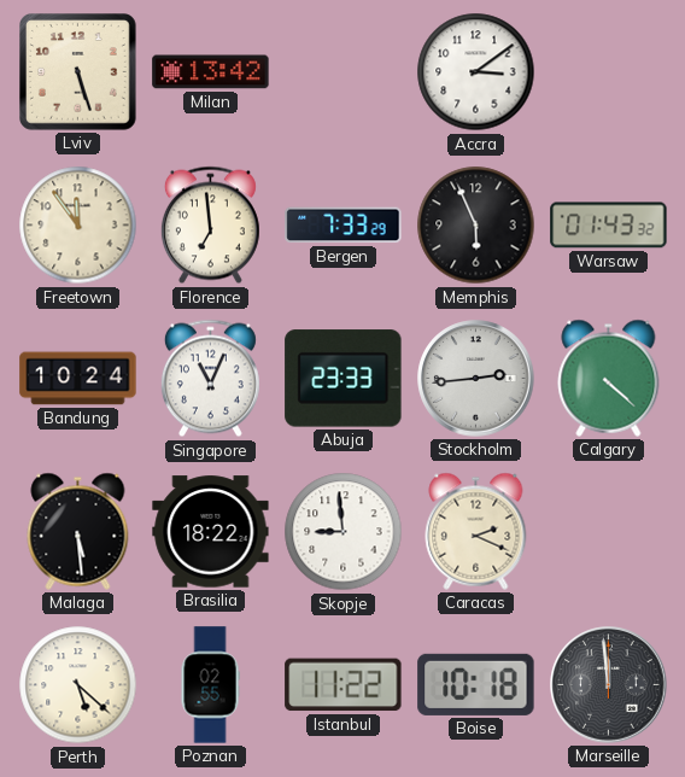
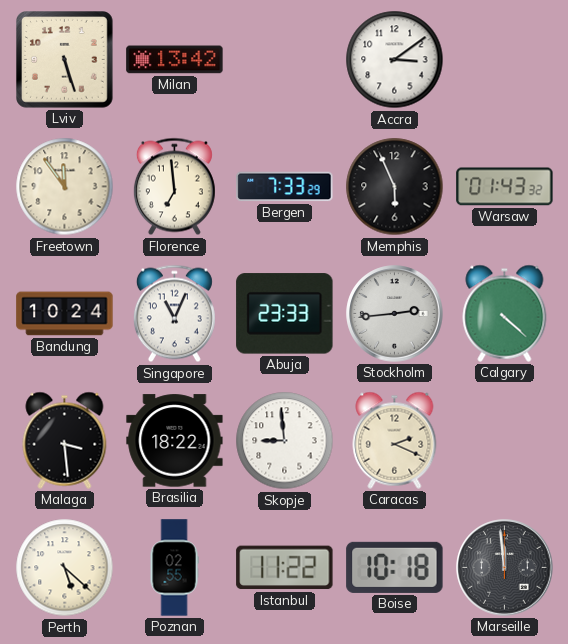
Malaga: 5:29 -> 3:29
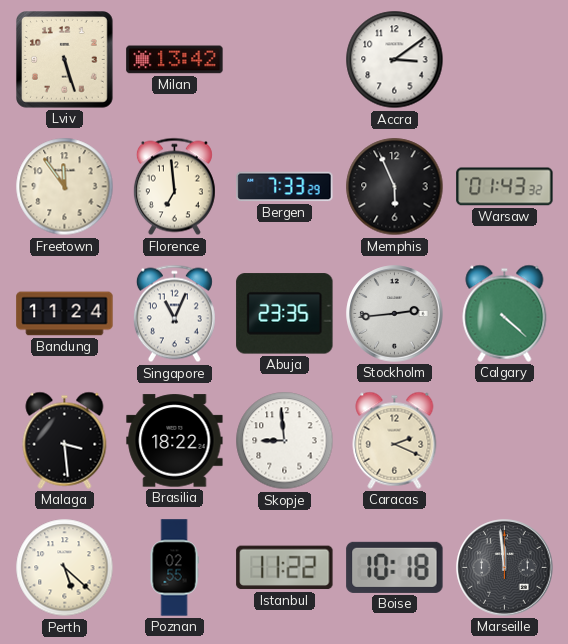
Bandung: 10:24 -> 11:24
Abuja: 23:33 -> 23:35
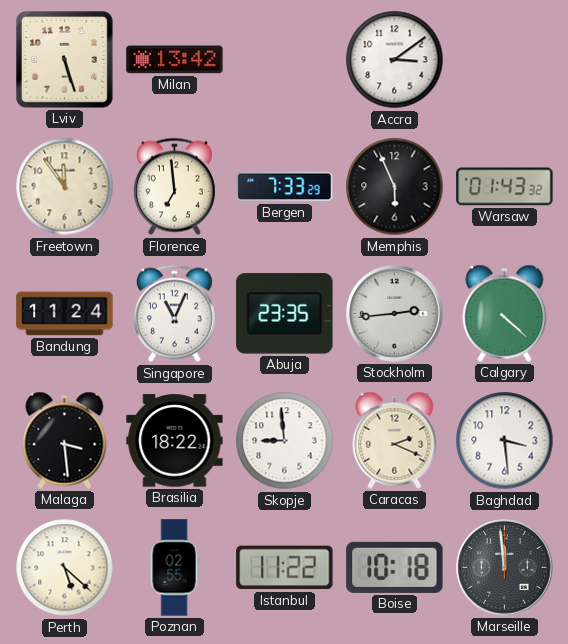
Baghdad: none -> 3:29
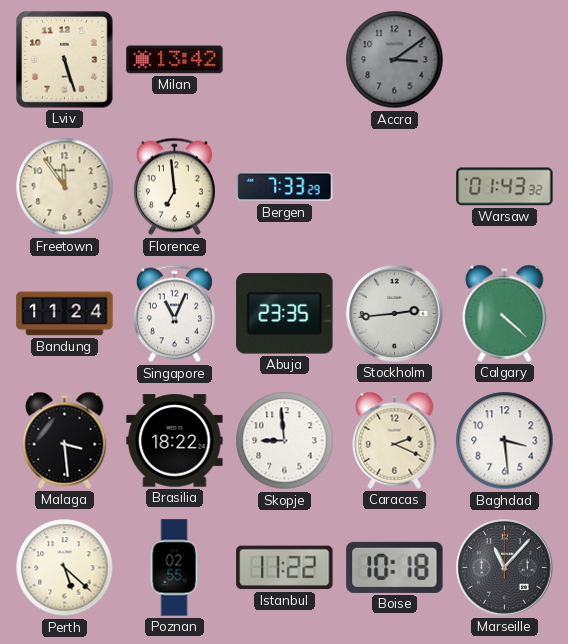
Accra dial: white -> grey
Memphis: 5:56 -> none
Marseille: 11:59 -> 11:07
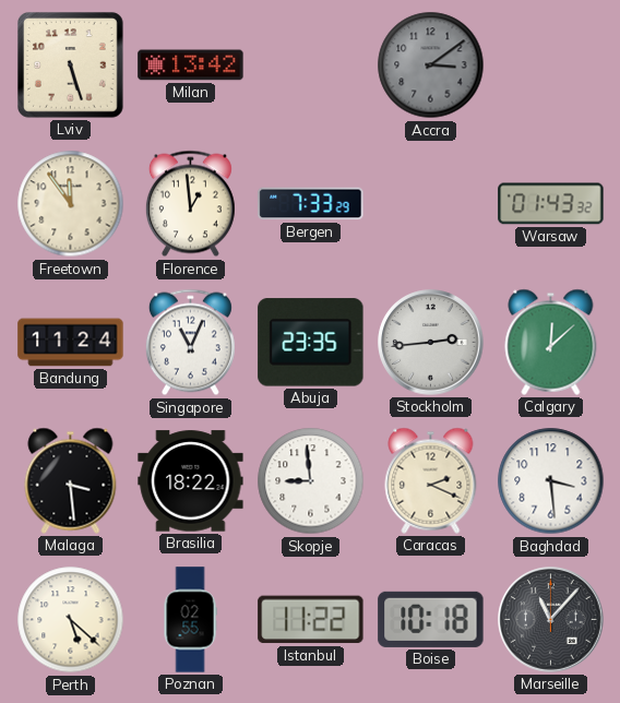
Florence: 6:59 -> 12:59
Calgary: 4:22 -> 12:08
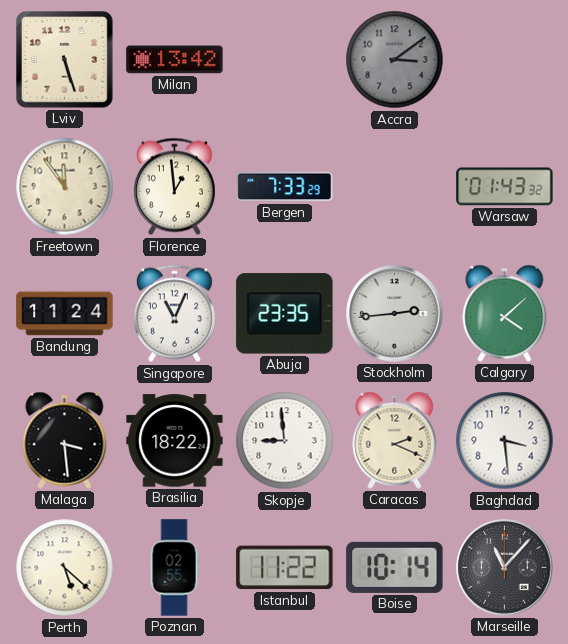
Calgary: 12:08 -> 4:08
Boise: 10:18 -> 10:14
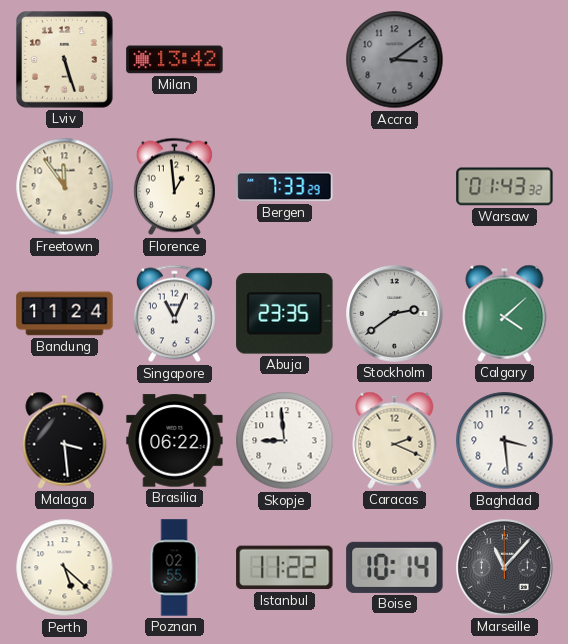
Stockholm: 2:44 -> 2:39
Brasilia: 18:22 -> 06:22
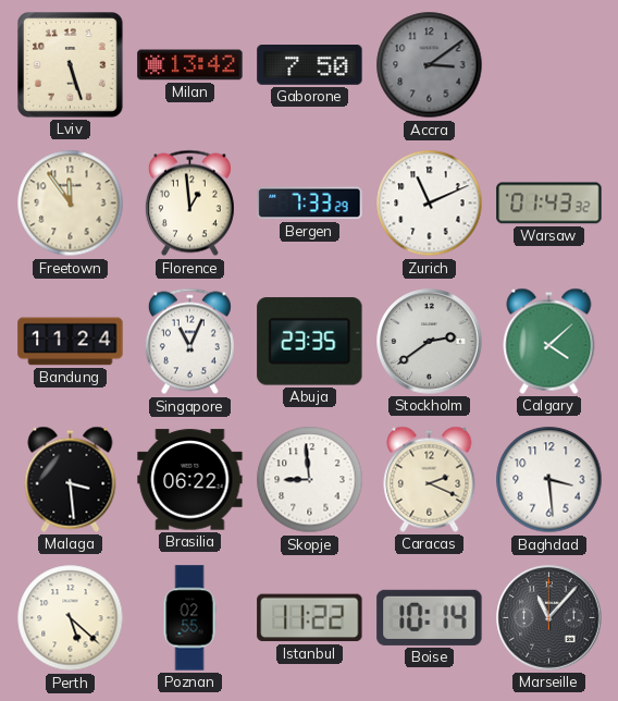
Gaborone: none -> 7:50
Zurich: none -> 11:11
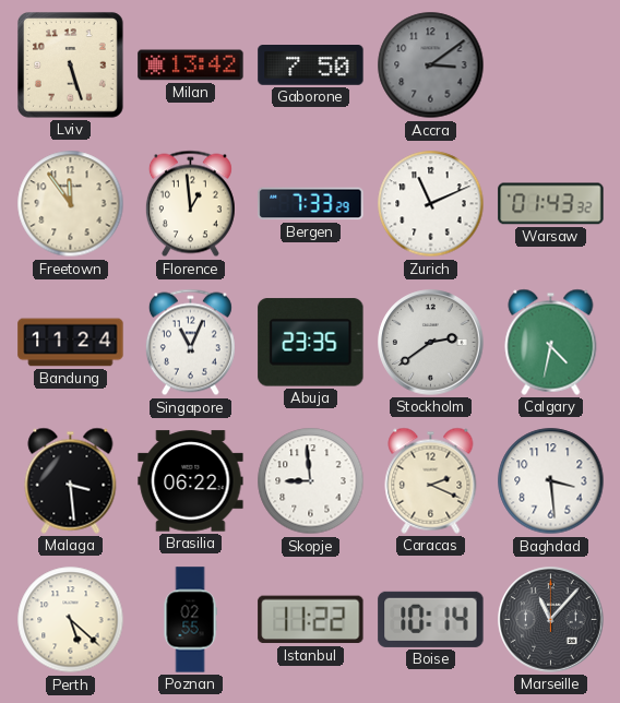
Calgary: 4:08 -> 4:32
